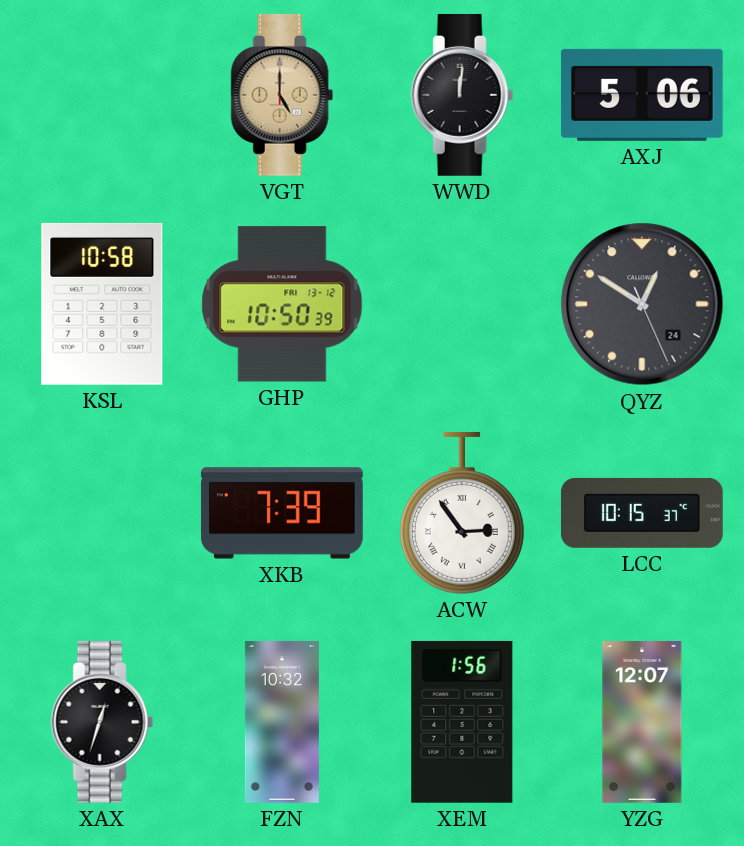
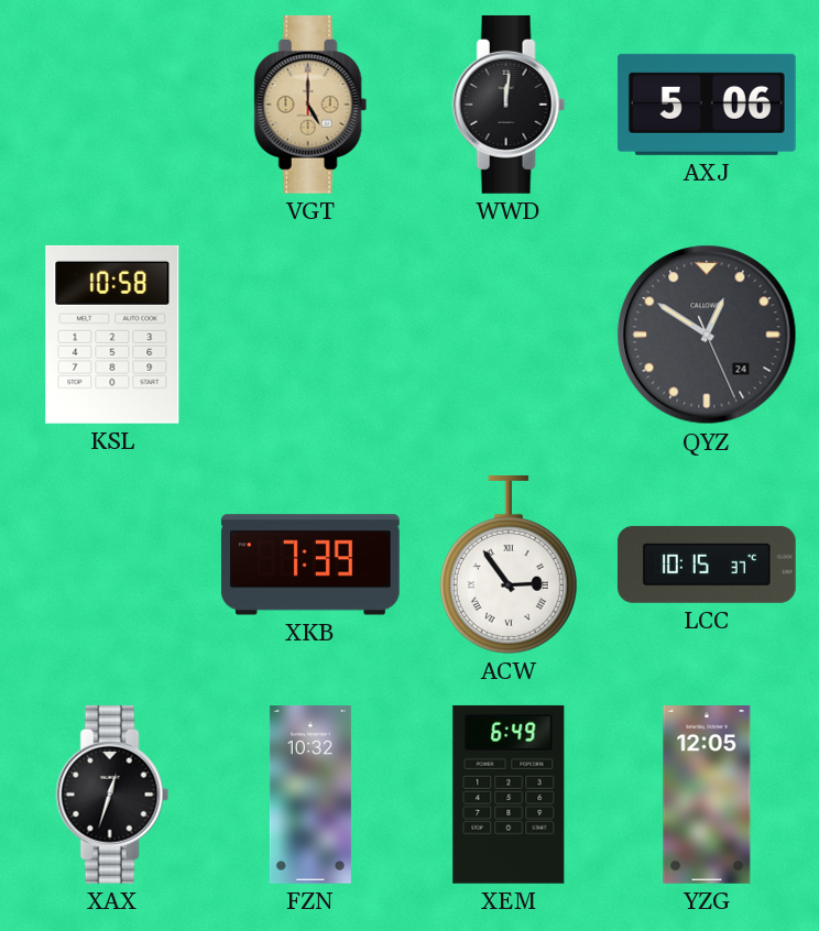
GHP: 10:50 -> none
XEM: 1:56 -> 6:49
YZG: 12:07 -> 12:05
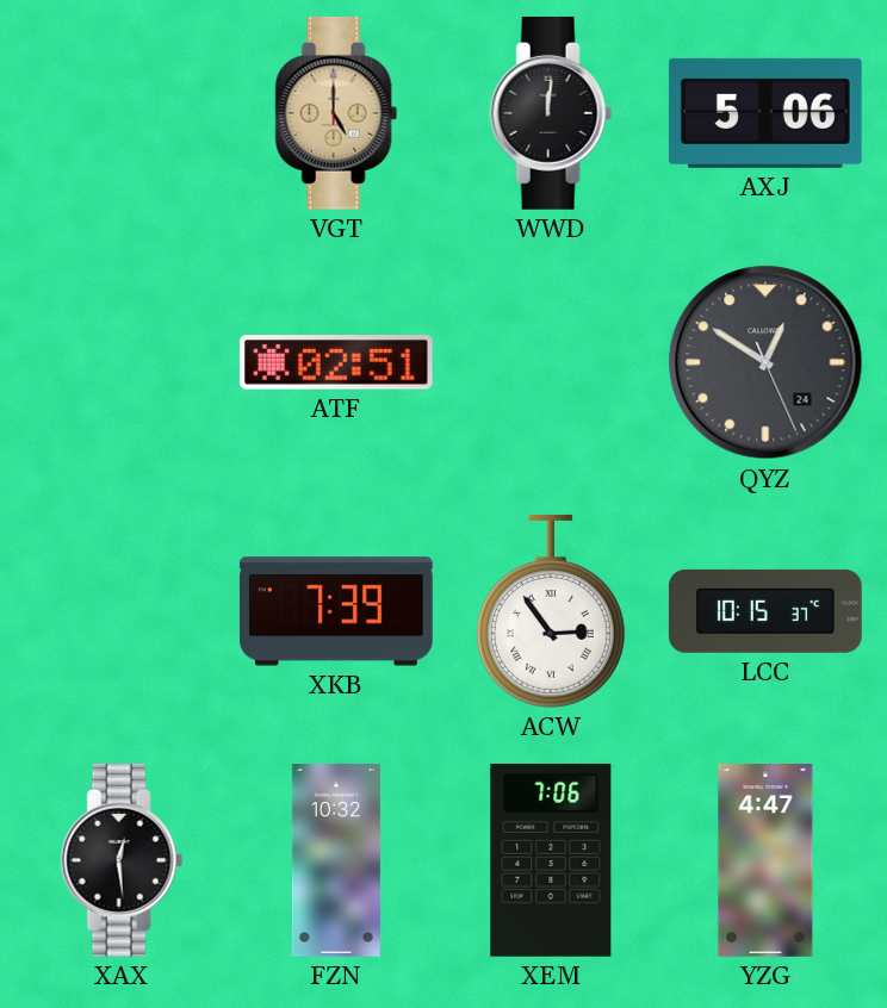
KSL: 10:58 -> none
ATF: none -> 02:51
XAX: 12:33 -> 12:29
XEM: 6:49 -> 7:06
YZG: 12:05 -> 4:47
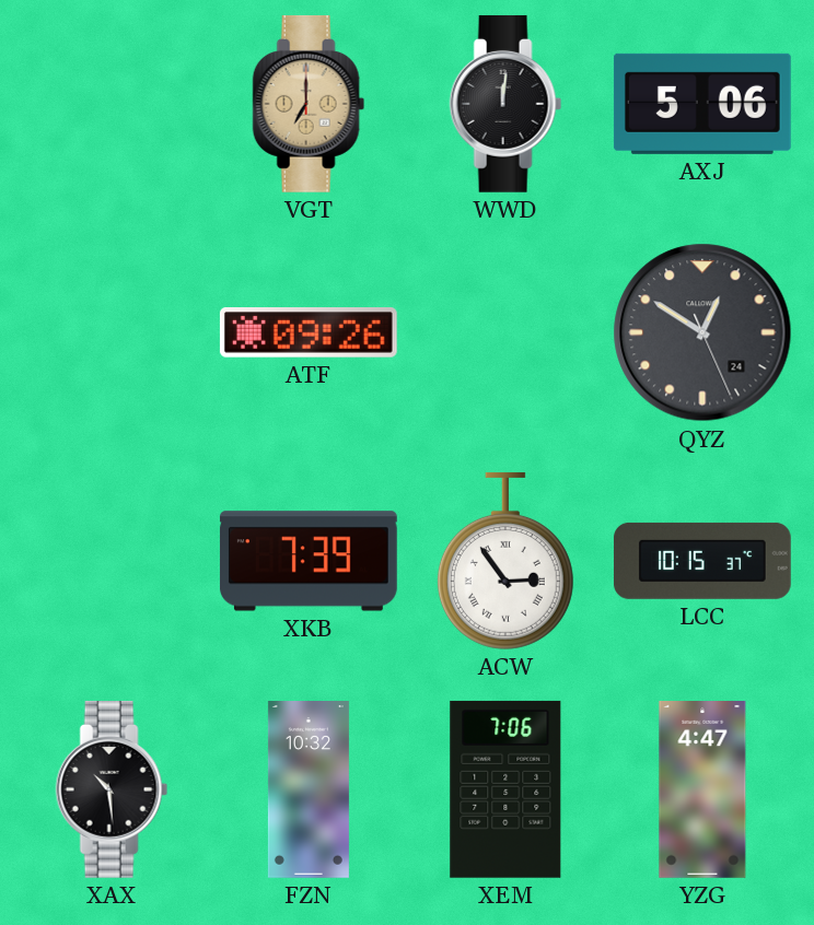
VGT: 5:00 -> 7:00
ATF: 02:51 -> 09:26
XAX: 12:29 -> 10:29
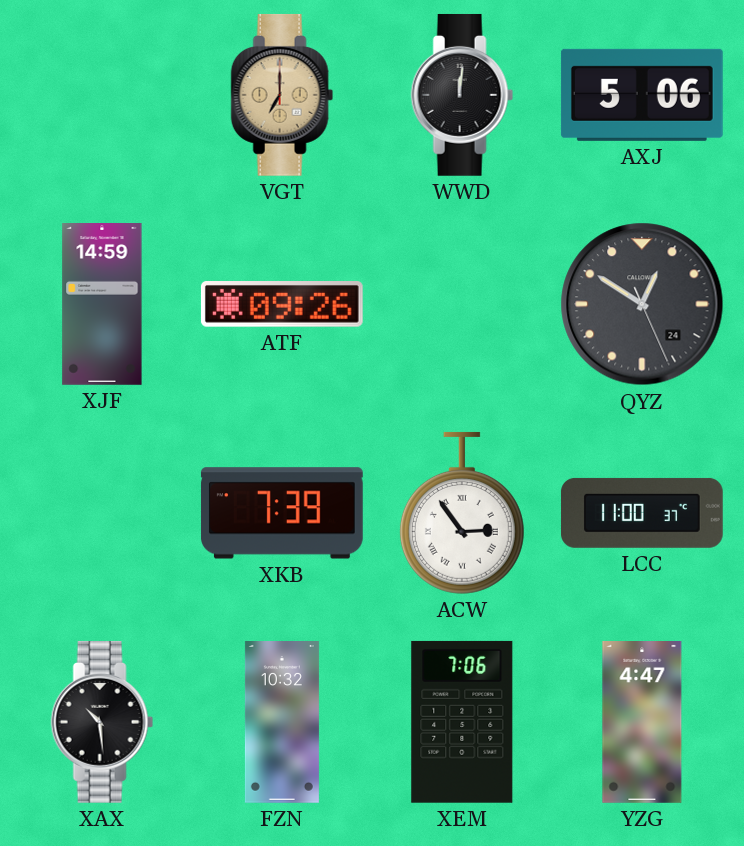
XJF: none -> 14:59
LCC: 10:15 -> 11:00
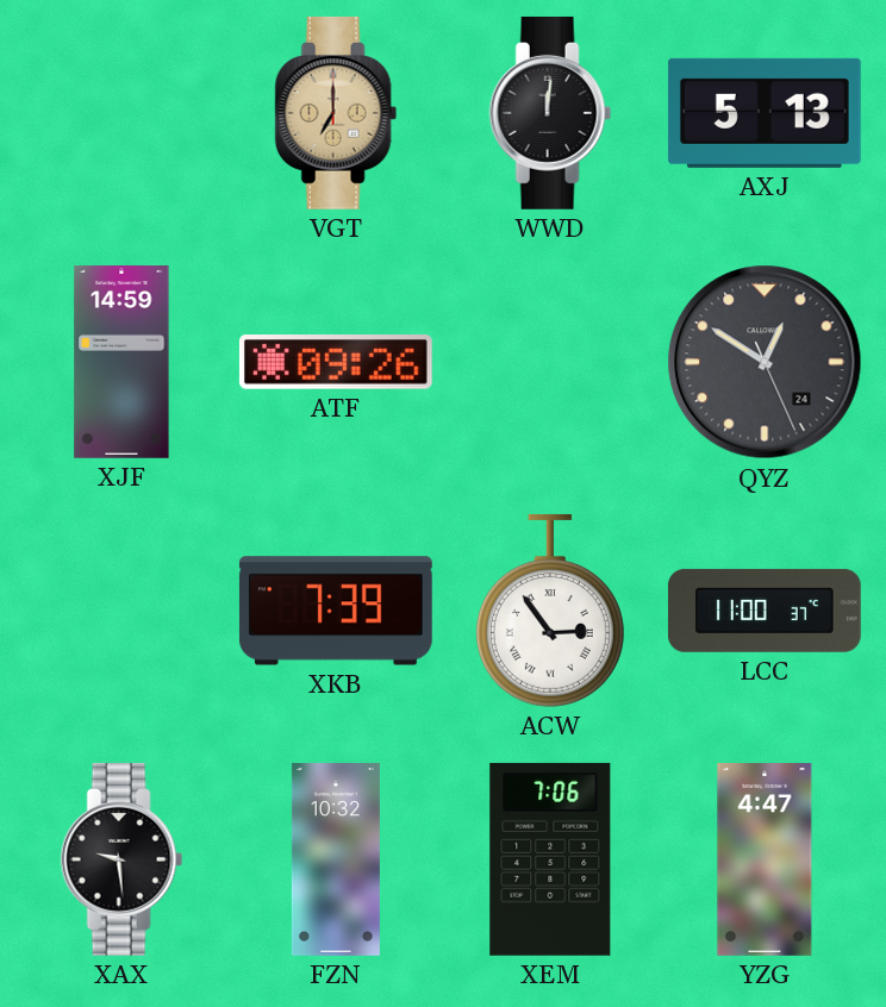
AXJ: 5:06 -> 5:13
XAX: 10:29 -> 9:29
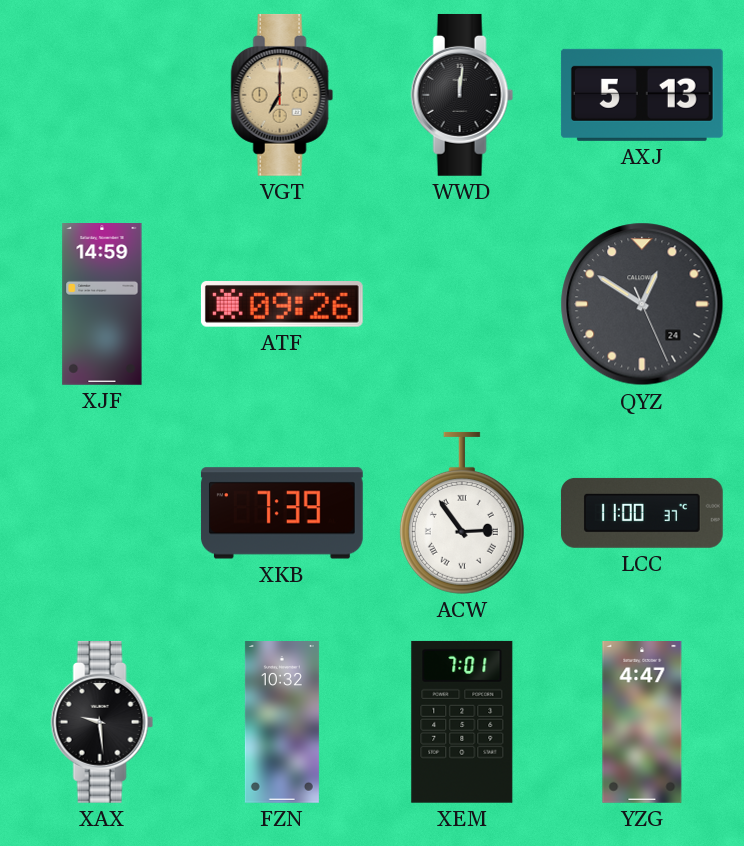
XEM: 7:06 -> 7:01
